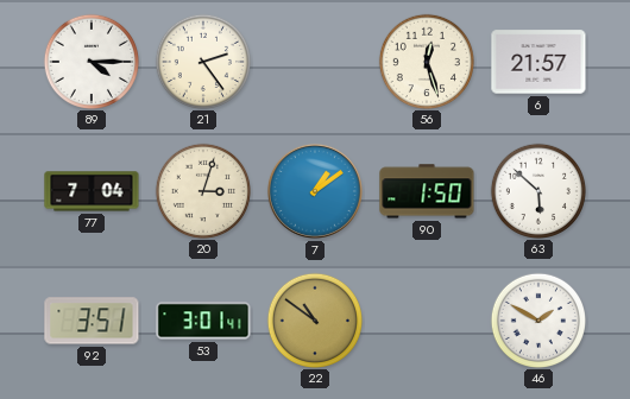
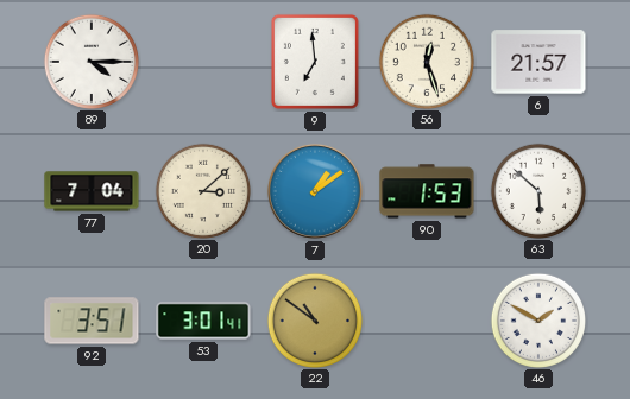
21: 2:24 -> none
9: none -> 6:59
20: 3:03 -> 3:08
90: 1:50 -> 1:53
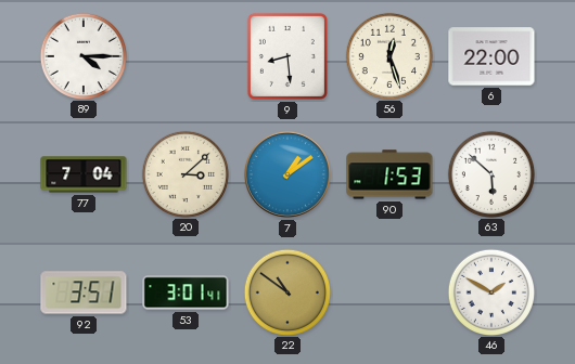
9: 6:59 -> 8:29
6: 21:57 -> 22:00
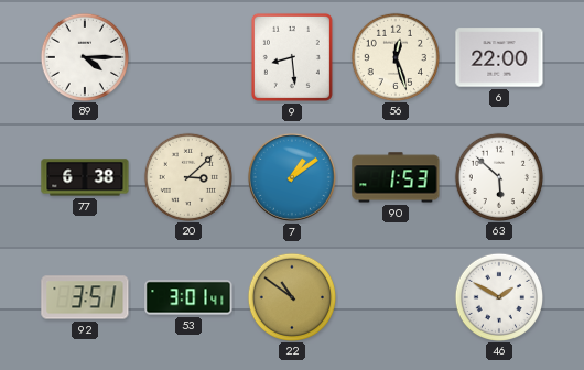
77: 7:04 -> 6:38
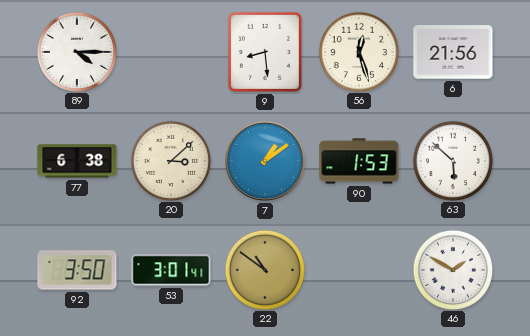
6: 22:00 -> 21:56
92: 3:51 -> 3:50
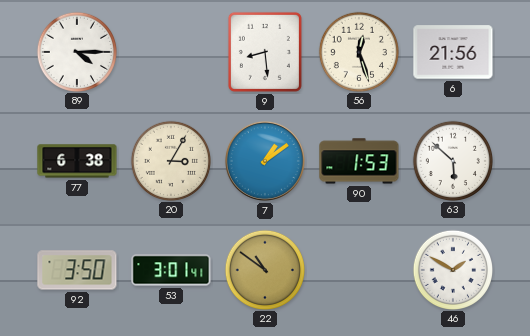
20: 3:08 -> 3:05
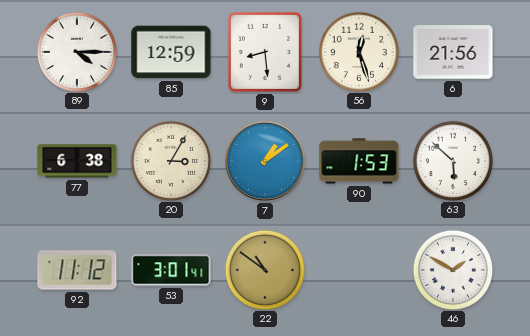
85: none -> 12:59
92: 3:50 -> 11:12
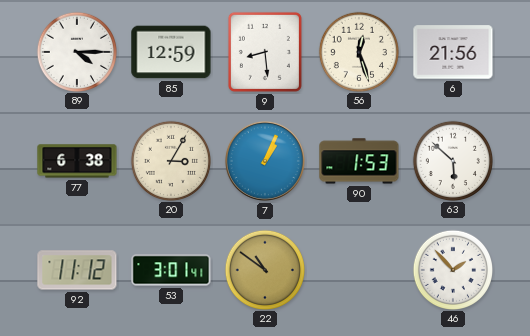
7: 1:09 -> 1:04
46: 1:50 -> 1:53
